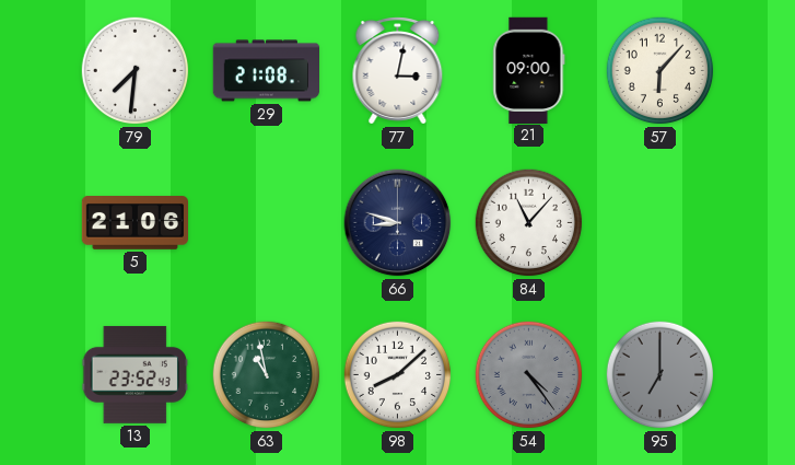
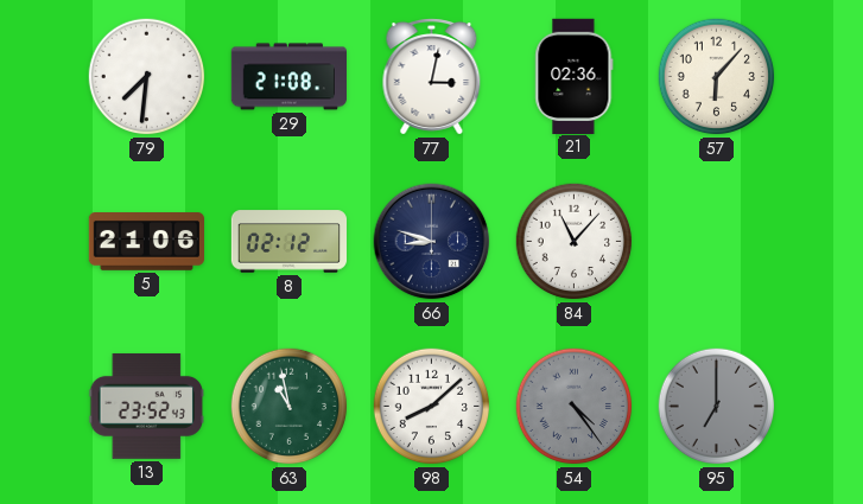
21: 09:00 -> 02:36
8: none -> 02:12
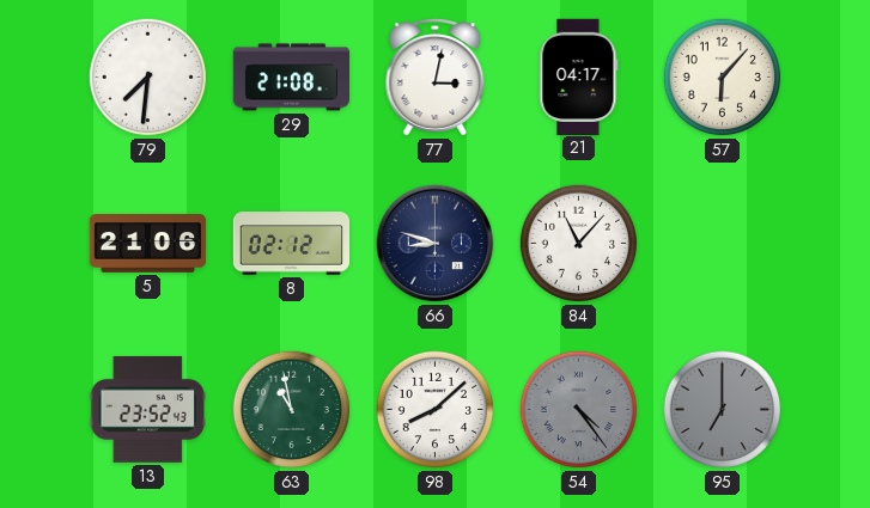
21: 02:36 -> 04:17
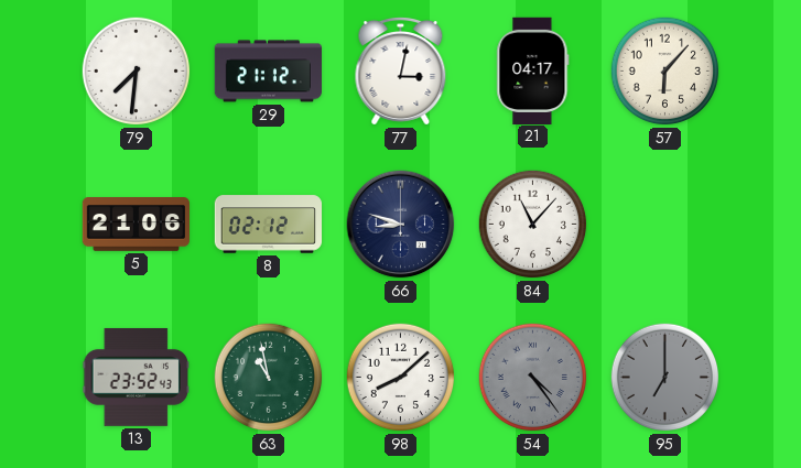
29: 21:08 -> 21:12
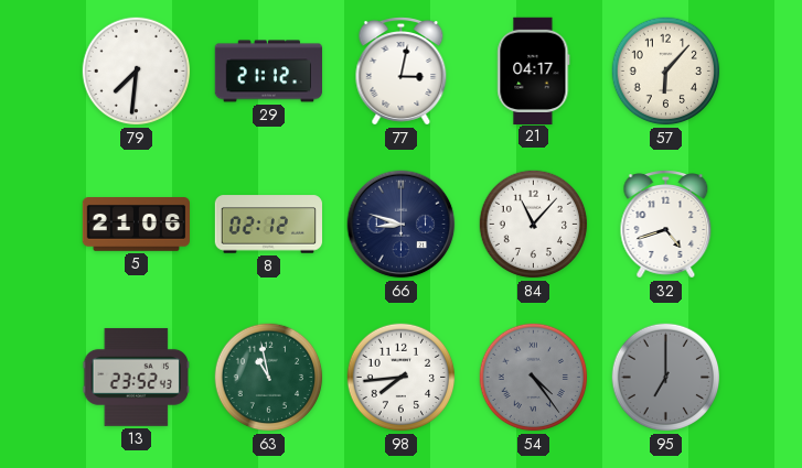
32: none -> 4:42
98: 8:08 -> 7:44
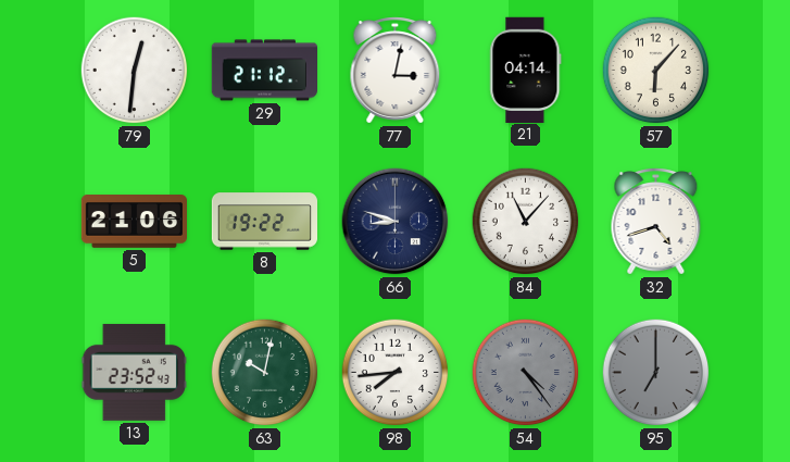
79: 7:31 -> 12:31
21: 04:17 -> 04:14
8: 02:12 -> 19:22
63: 10:58 -> 10:02
